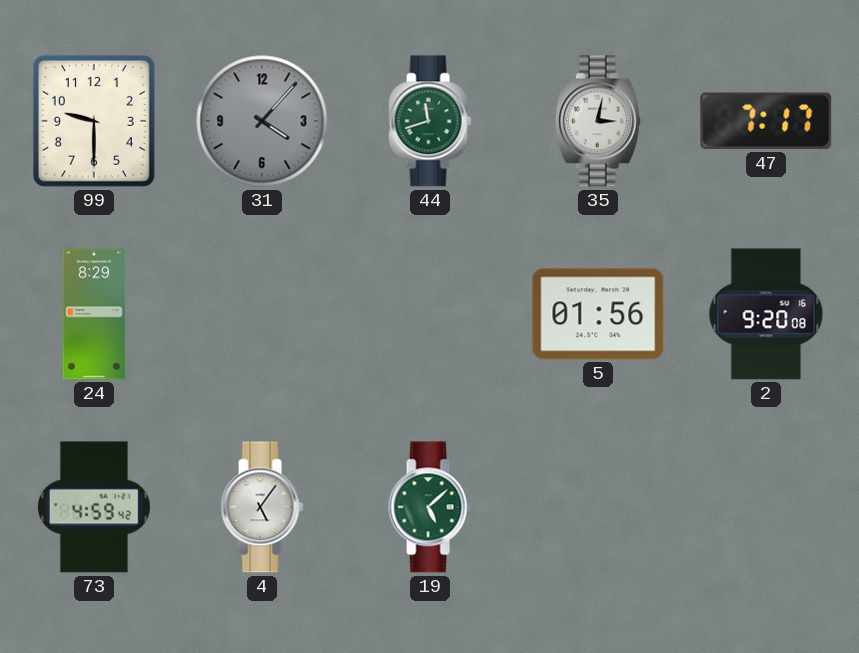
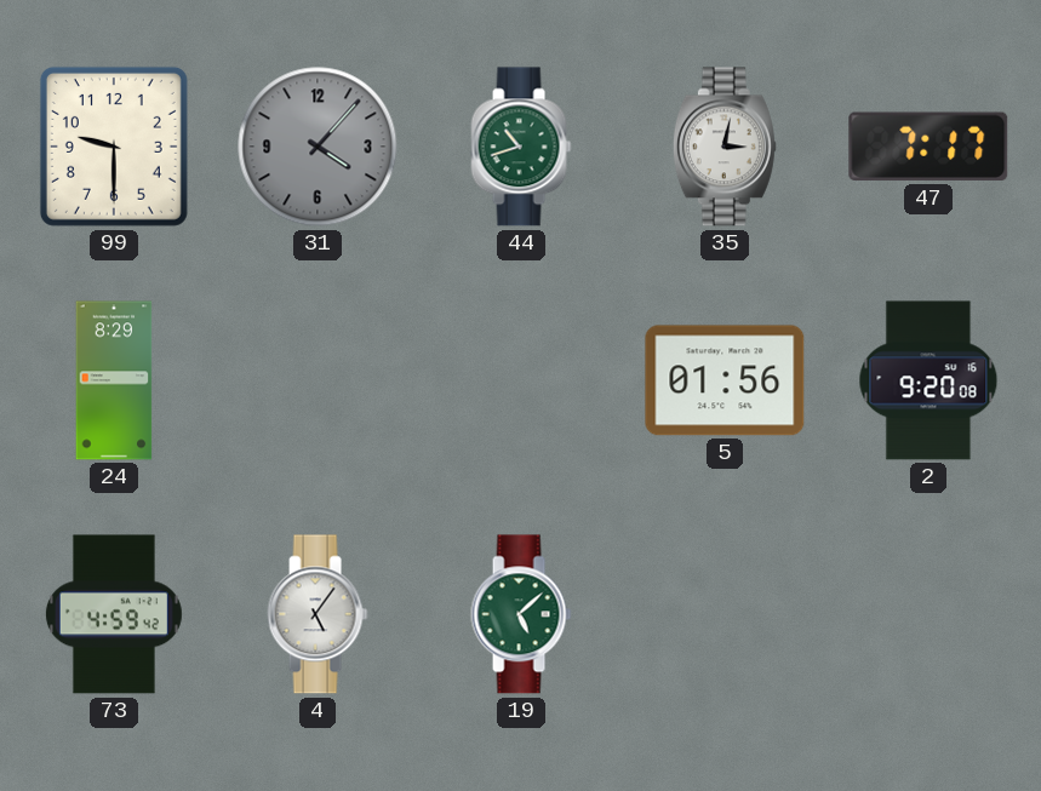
44: 11:42 -> 10:42
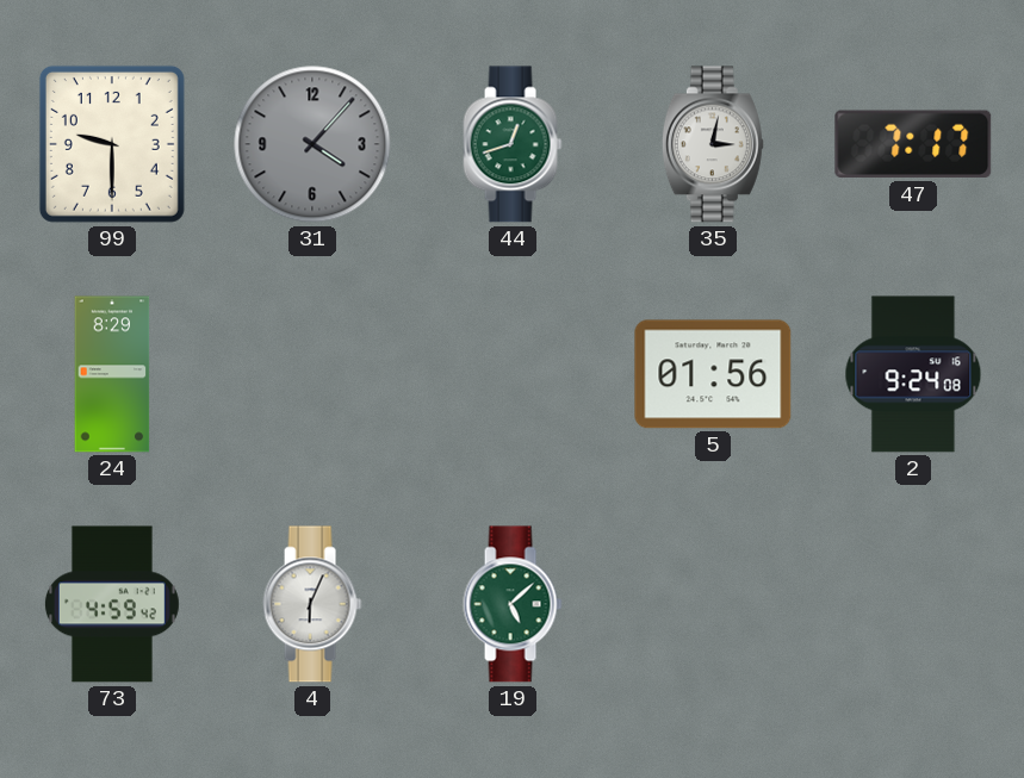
44: 10:42 -> 12:42
2: 9:20 -> 9:24
4: 5:06 -> 6:04
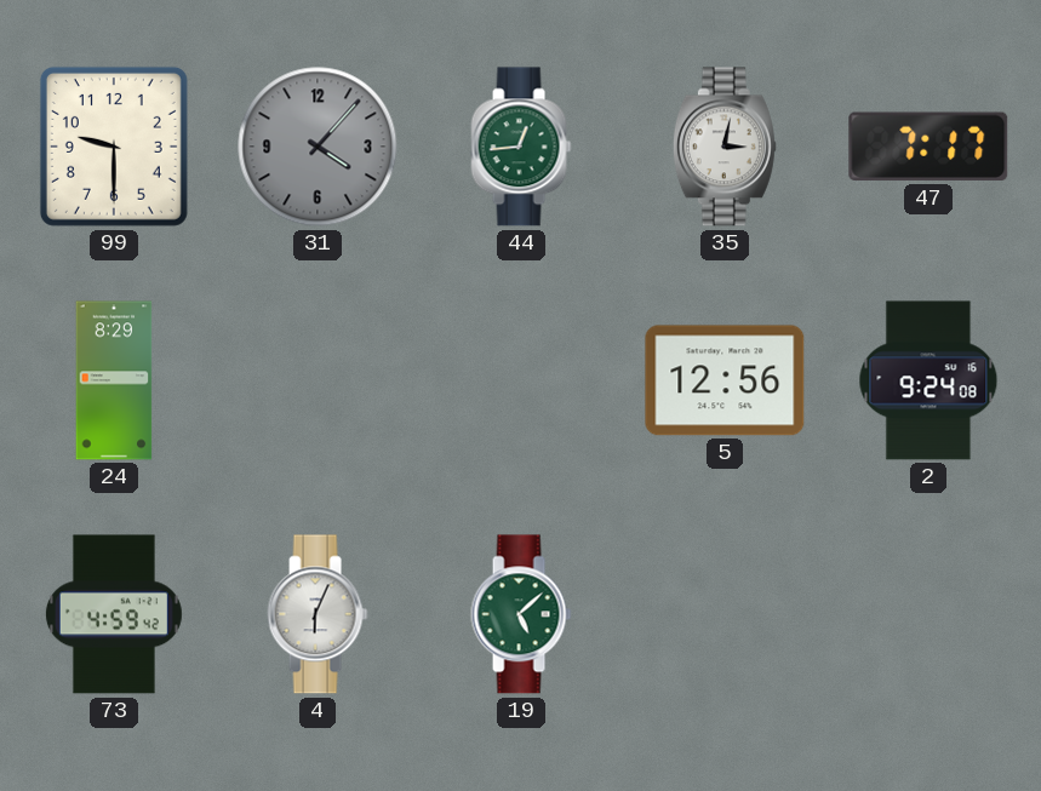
44: 12:42 -> 12:44
5: 01:56 -> 12:56
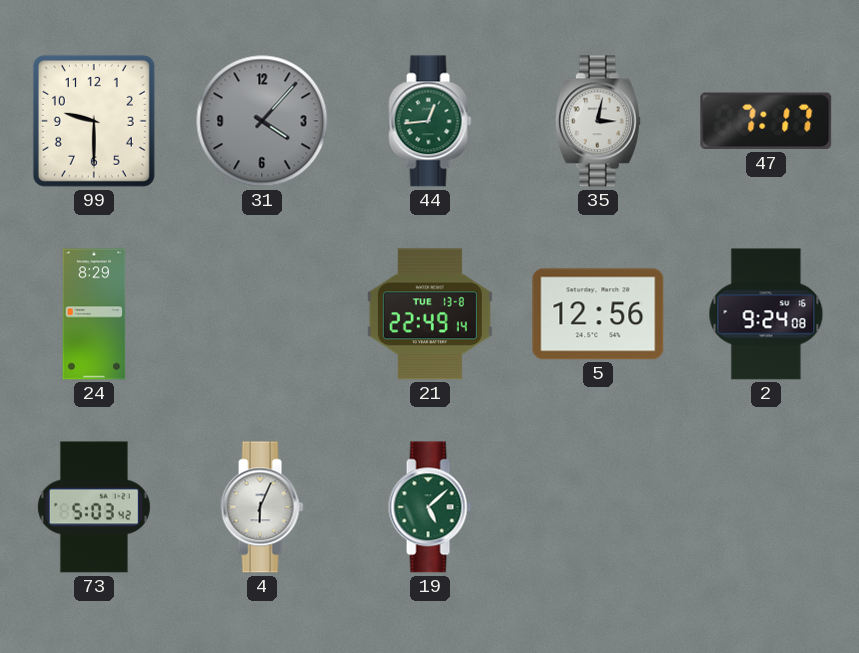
21: none -> 22:49
73: 4:59 -> 5:03
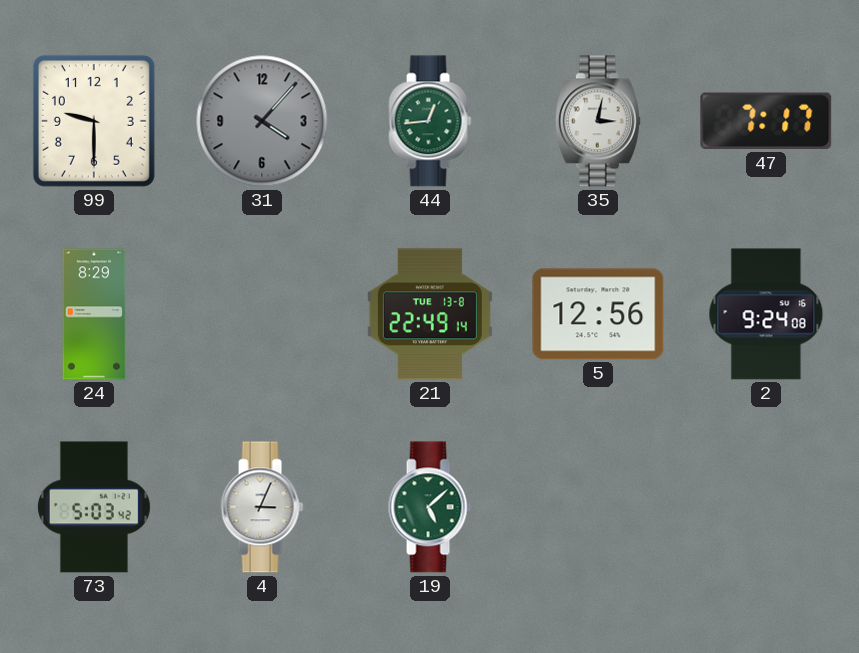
4: 6:04 -> 3:04
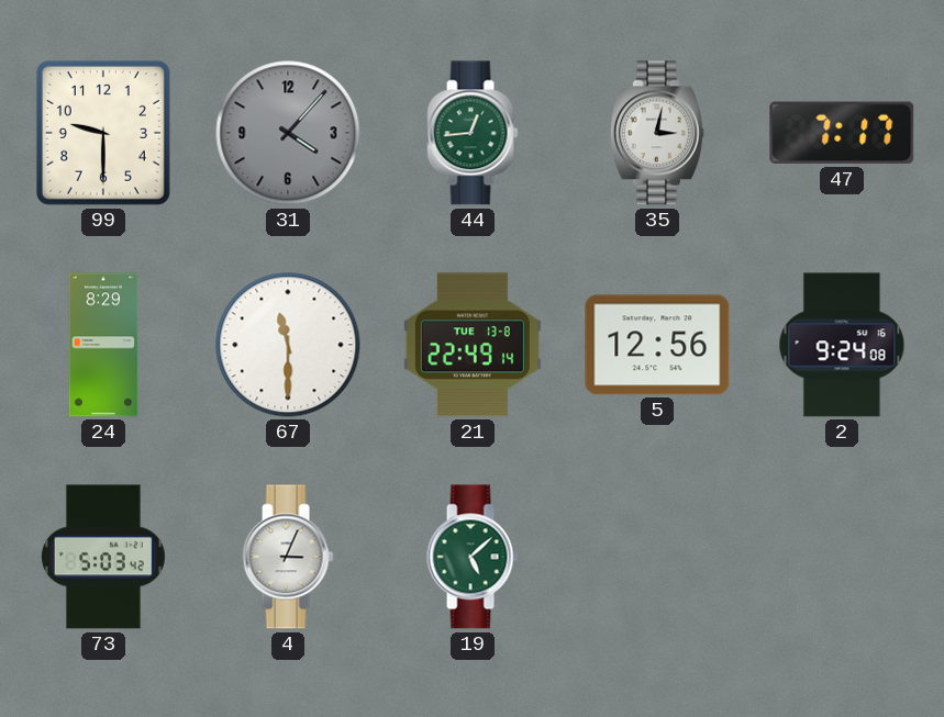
67: none -> 11:30
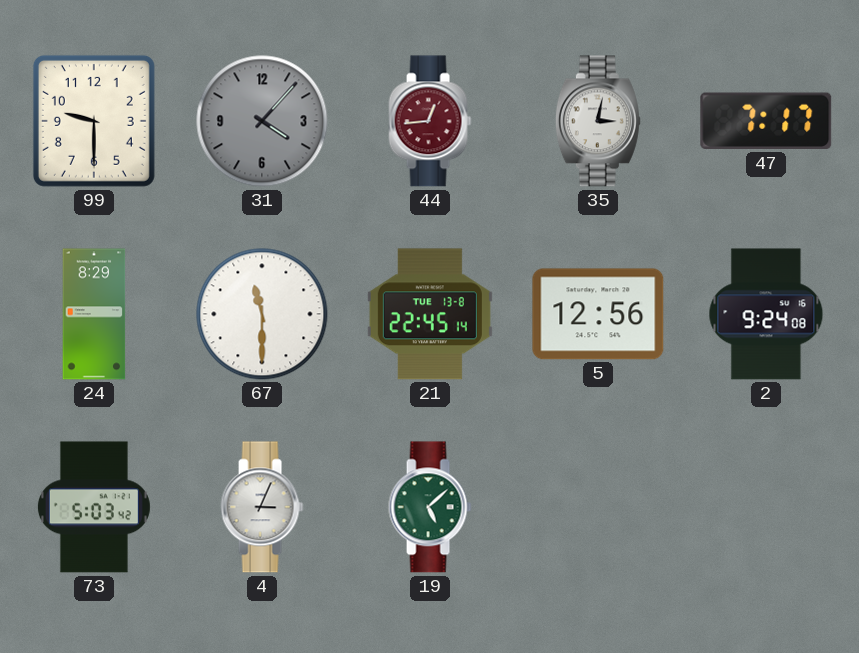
44 dial: green -> burgundy
21: 22:49 -> 22:45
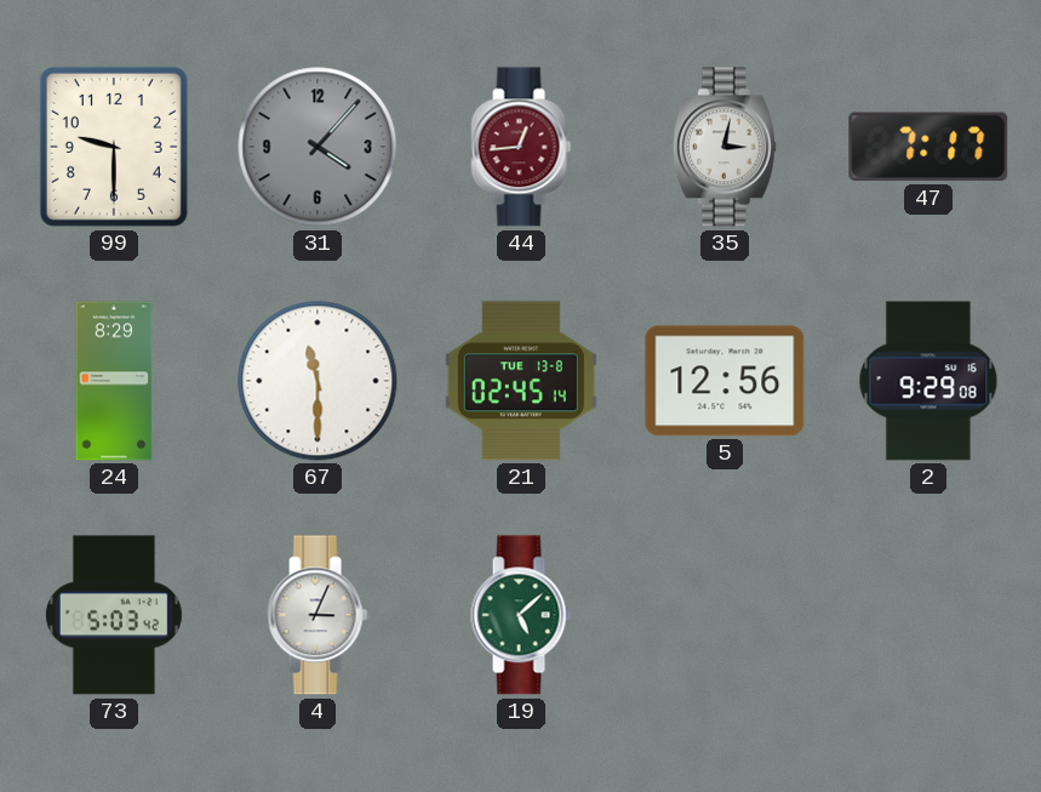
21: 22:45 -> 02:45
2: 9:24 -> 9:29
